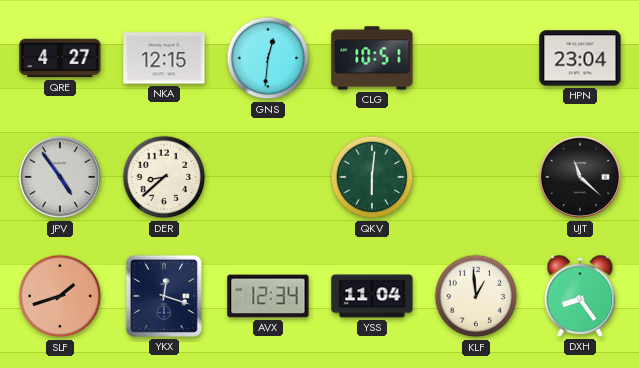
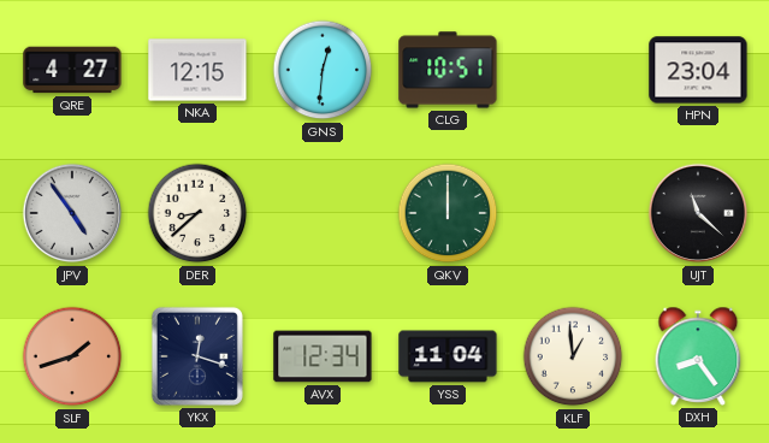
QKV: 6:01 -> 12:00
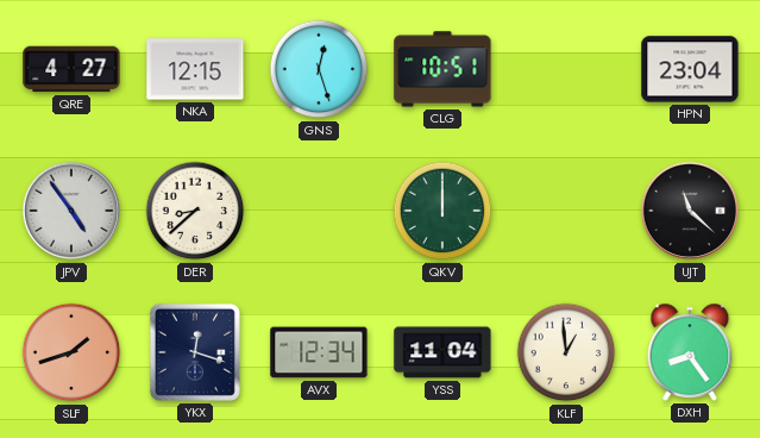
GNS: 12:31 -> 12:27
